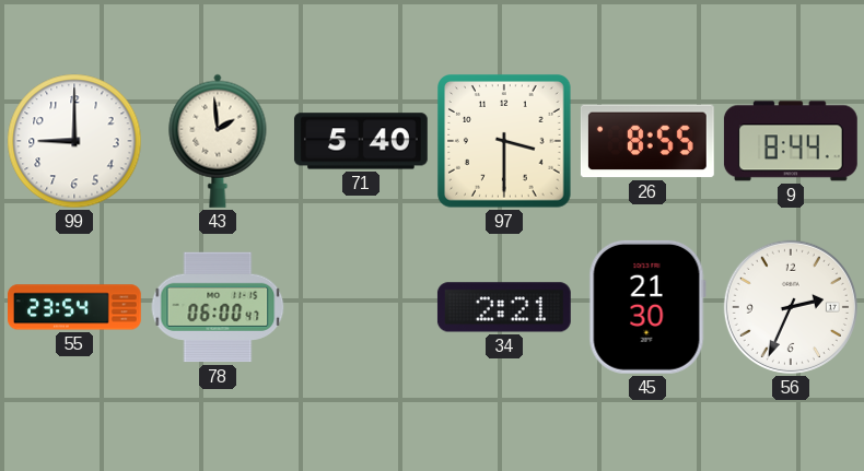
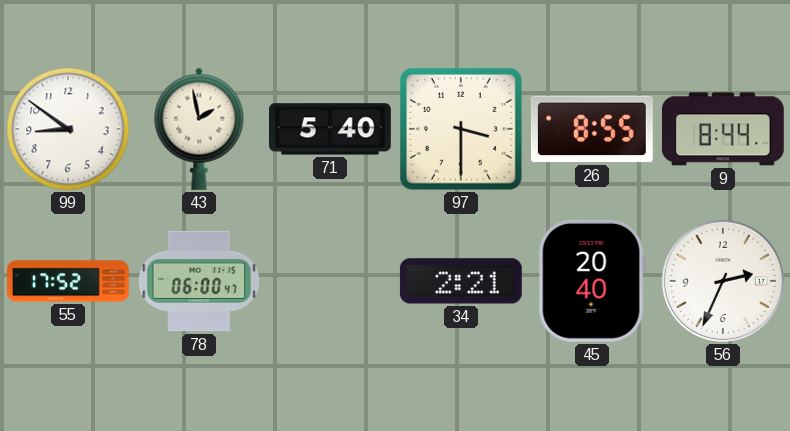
99: 9:00 -> 8:51
43: 1:59 -> 1:58
55: 23:54 -> 17:52
45: 21:30 -> 20:40
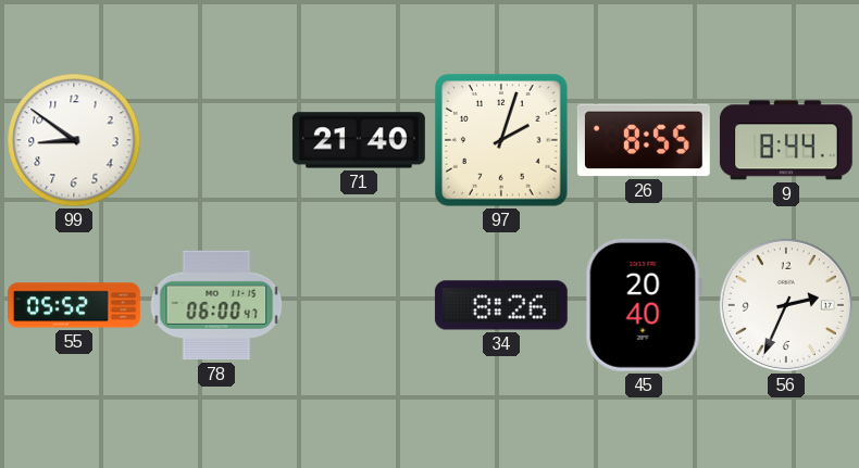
43: 1:58 -> none
71: 5:40 -> 21:40
97: 3:30 -> 2:03
55: 17:52 -> 05:52
34: 2:21 -> 8:26
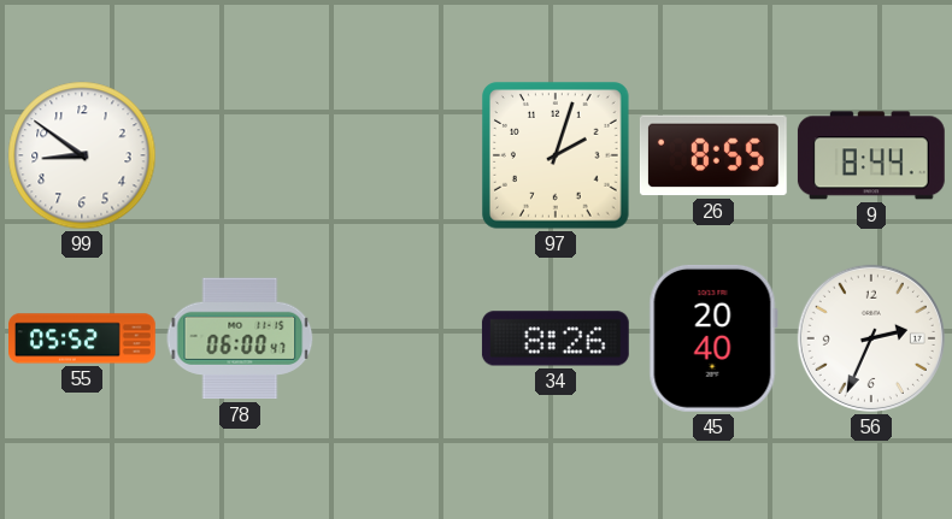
71: 21:40 -> none
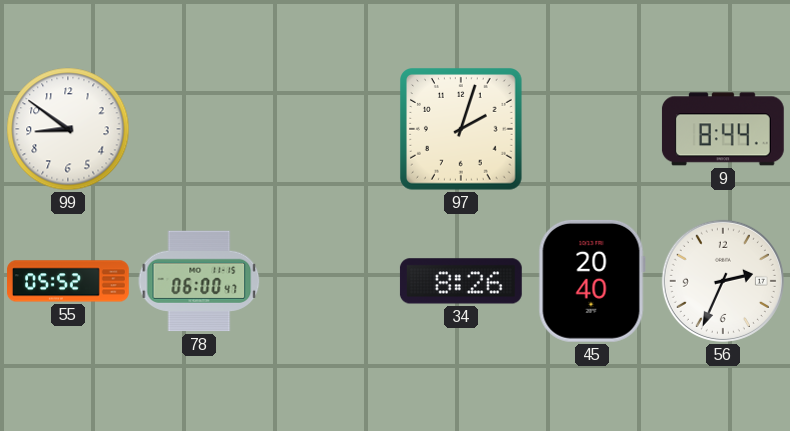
26: 8:55 -> none
